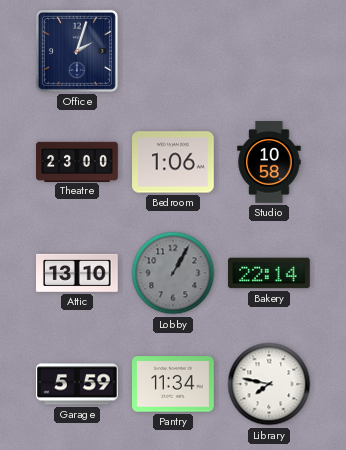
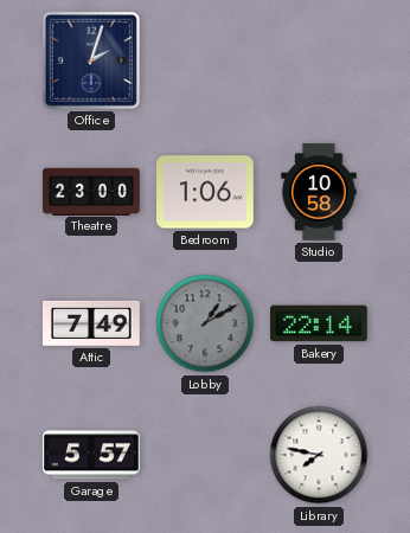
Attic: 13:10 -> 7:49
Lobby: 1:05 -> 1:10
Garage: 5:59 -> 5:57
Pantry: 11:34 -> none
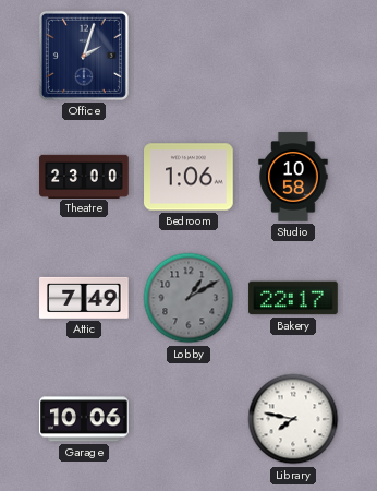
Bakery: 22:14 -> 22:17
Garage: 5:57 -> 10:06
